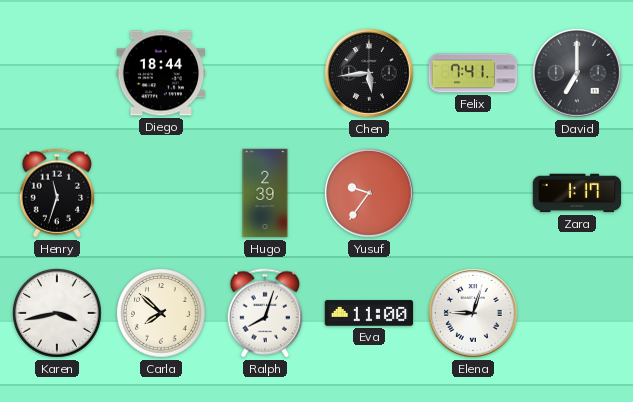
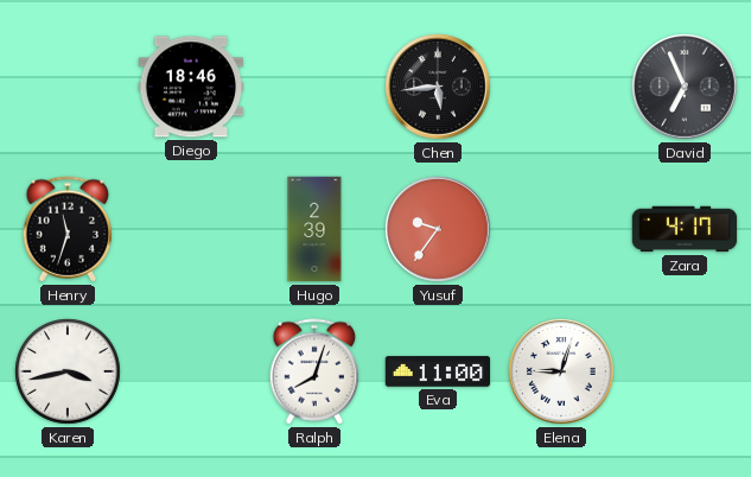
Diego: 18:44 -> 18:46
Felix: 7:41 -> none
David: 7:00 -> 6:56
Zara: 1:17 -> 4:17
Carla: 7:52 -> none
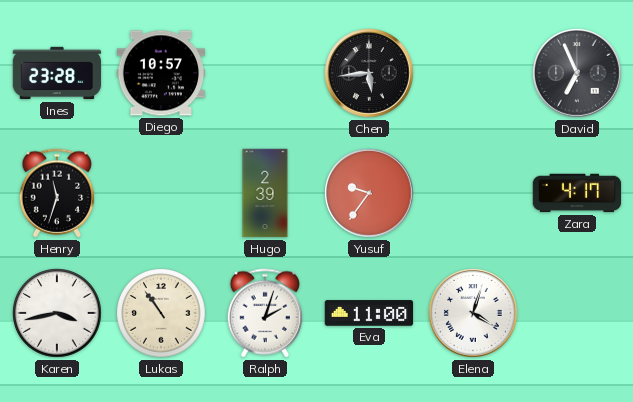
Ines: none -> 23:28
Diego: 18:46 -> 10:57
Lukas: none -> 10:54
Ralph: 8:03 -> 2:03
Elena: 9:03 -> 4:03
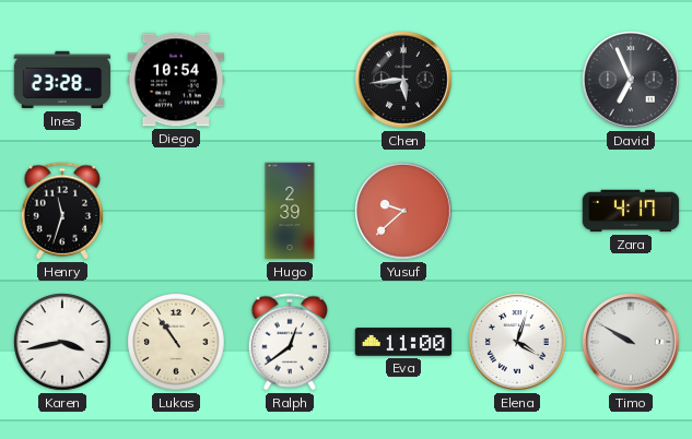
Diego: 10:57 -> 10:54
Yusuf: 9:36 -> 9:38
Ralph: 2:03 -> 12:39
Timo: none -> 9:50
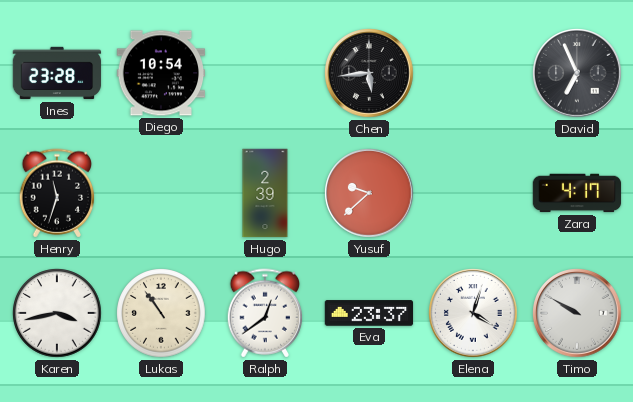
Eva: 11:00 -> 23:37
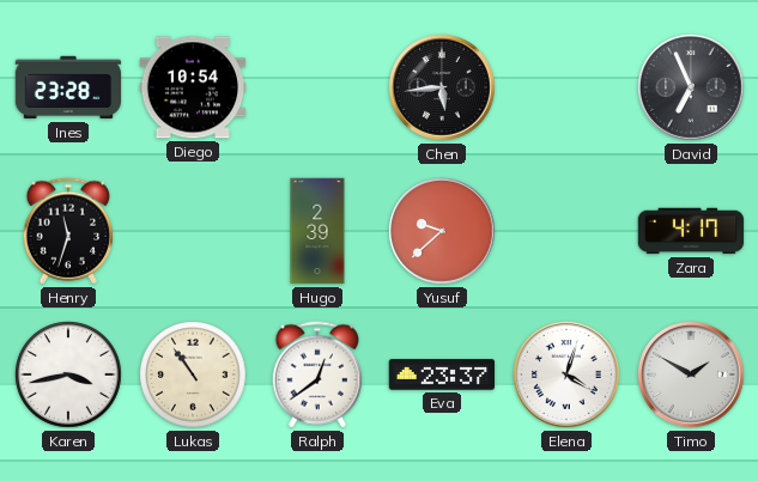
Timo: 9:50 -> 1:50
